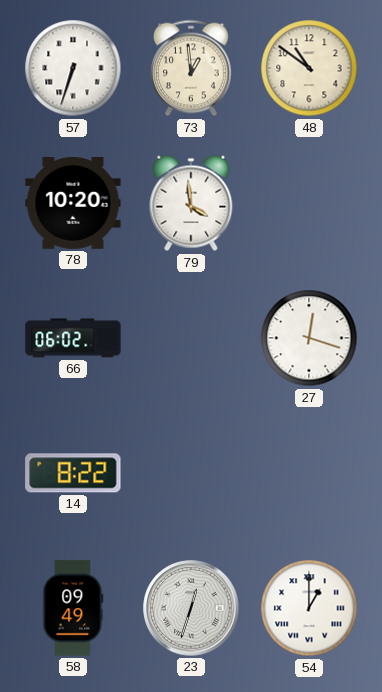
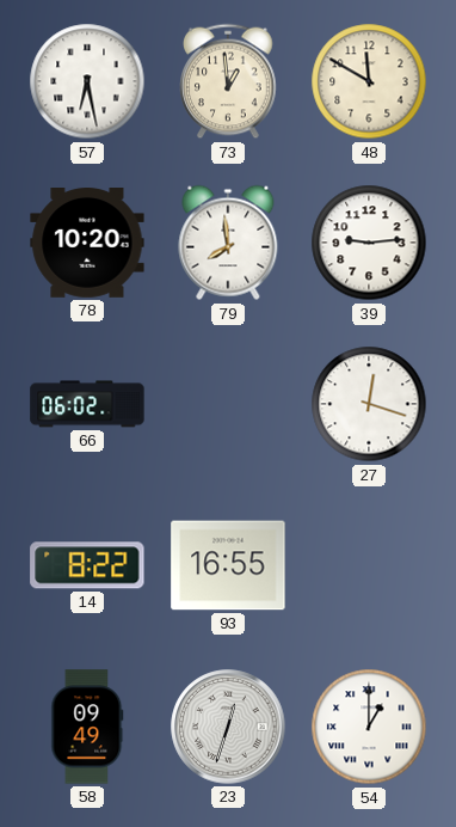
57: 6:33 -> 6:28
48: 10:51 -> 11:50
79: 3:59 -> 7:59
39: none -> 9:14
93: none -> 16:55
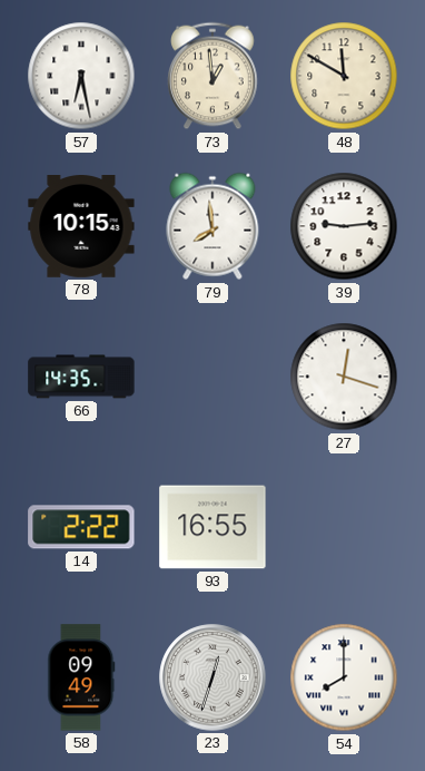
78: 10:20 -> 10:15
66: 06:02 -> 14:35
14: 8:22 -> 2:22
54: 1:00 -> 8:00
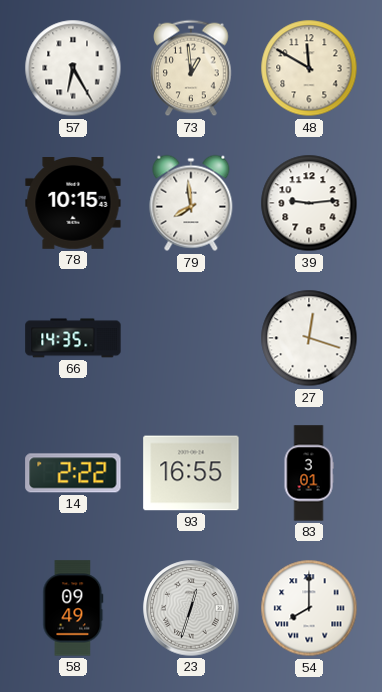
57: 6:28 -> 6:25
83: none -> 3:01
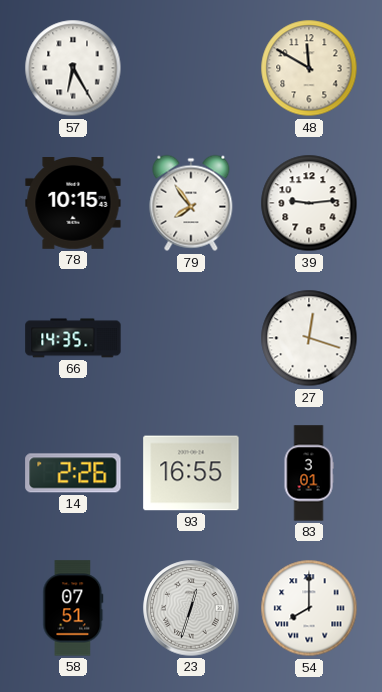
73: 12:59 -> none
79: 7:59 -> 7:54
14: 2:22 -> 2:26
58: 09:49 -> 07:51
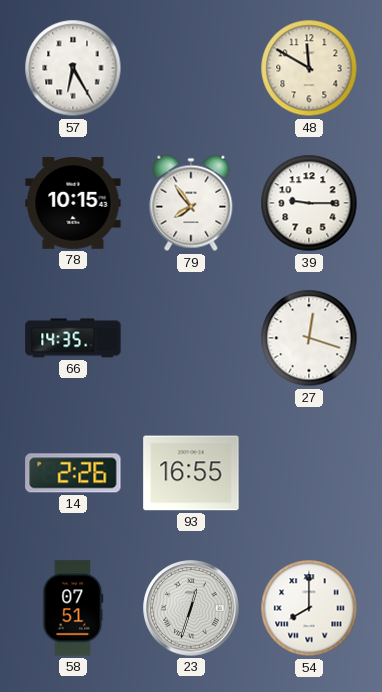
39: 9:14 -> 9:15
83: 3:01 -> none
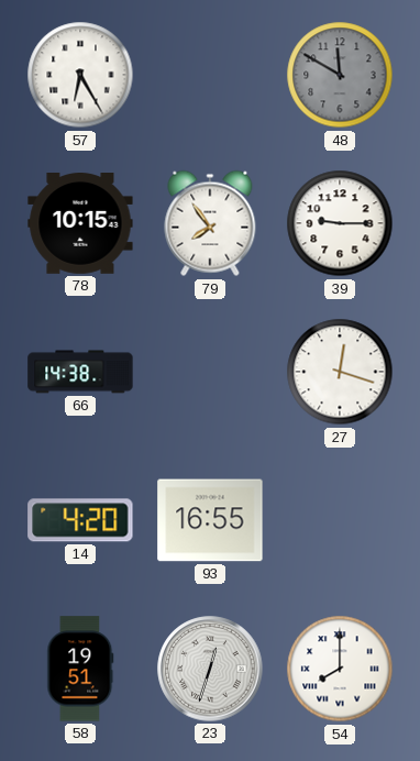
48 dial: cream -> grey
66: 14:35 -> 14:38
14: 2:26 -> 4:20
58: 07:51 -> 19:51
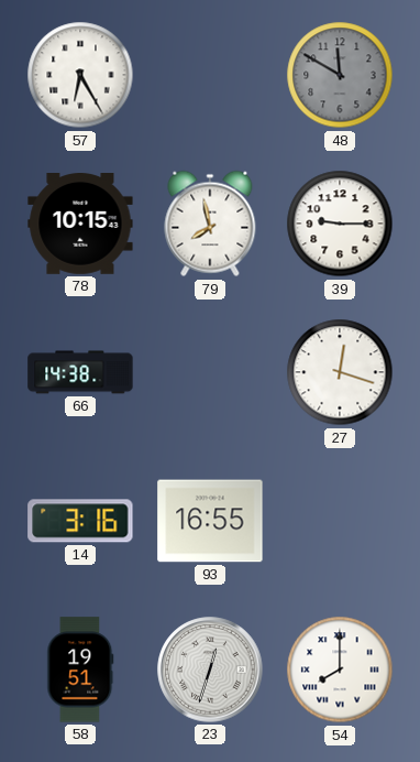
79: 7:54 -> 7:58
14: 4:20 -> 3:16
